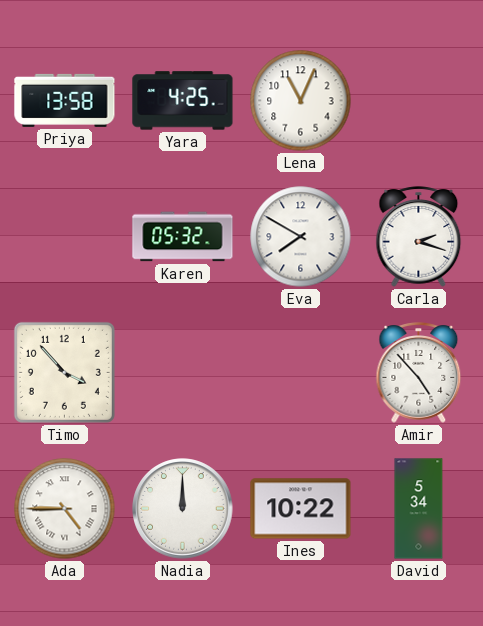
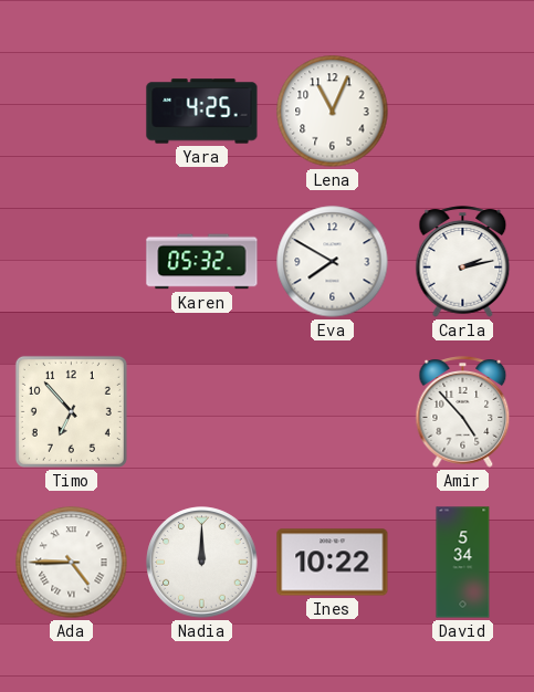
Priya: 13:58 -> none
Carla: 2:18 -> 2:13
Timo: 3:53 -> 6:53
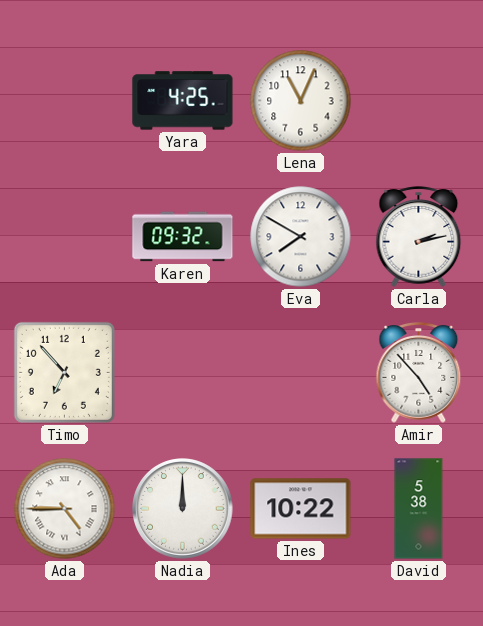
Karen: 05:32 -> 09:32
David: 5:34 -> 5:38
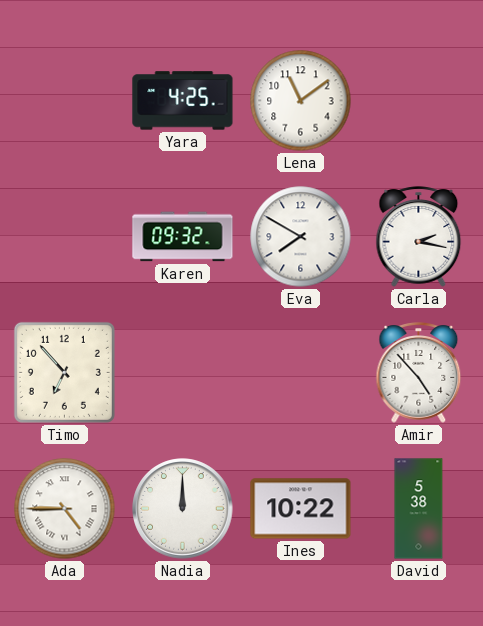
Lena: 11:04 -> 11:09
Carla: 2:13 -> 2:17
